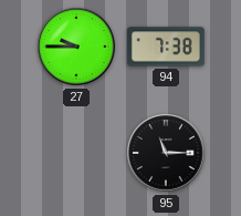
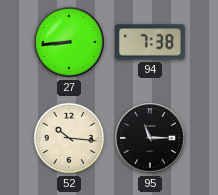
27: 9:45 -> 8:44
52: none -> 10:16
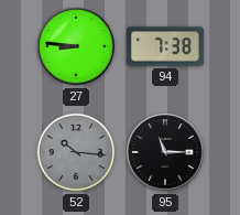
27: 8:44 -> 8:46
52 dial: cream -> grey
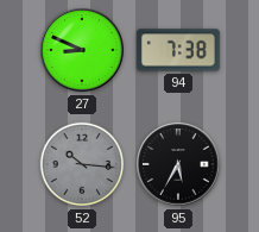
27: 8:46 -> 8:49
95: 11:15 -> 5:35
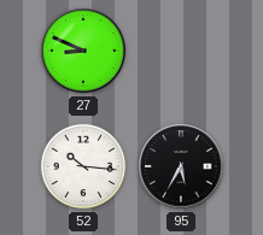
94: 7:38 -> none
52 dial: grey -> white
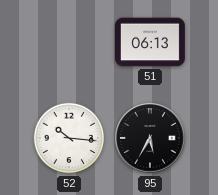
27: 8:49 -> none
51: none -> 06:13
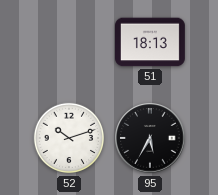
51: 06:13 -> 18:13
52: 10:16 -> 10:12
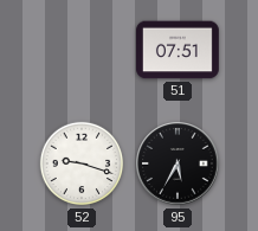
51: 18:13 -> 07:51
52: 10:12 -> 9:18
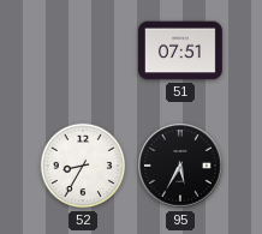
52: 9:18 -> 8:35
